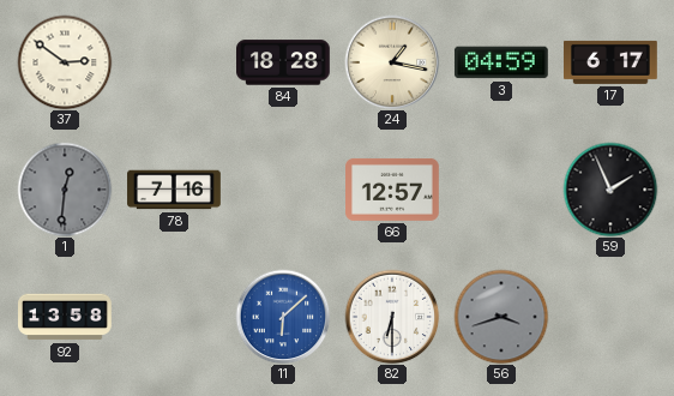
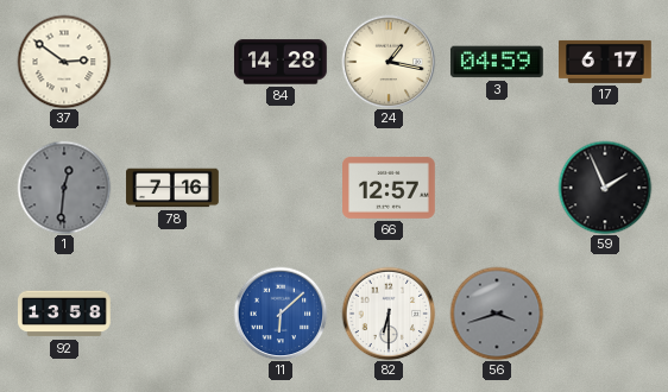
84: 18:28 -> 14:28
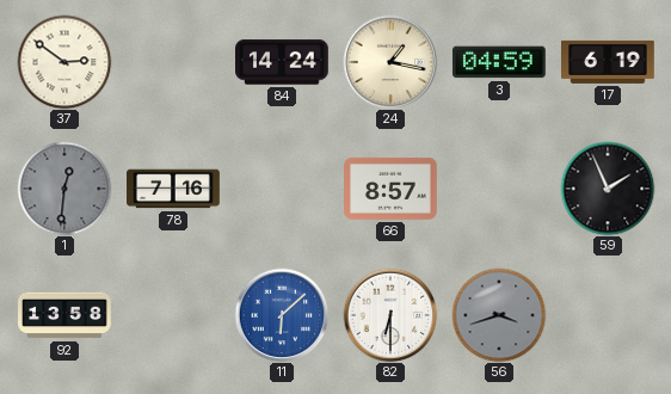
84: 14:28 -> 14:24
17: 6:17 -> 6:19
66: 12:57 -> 8:57
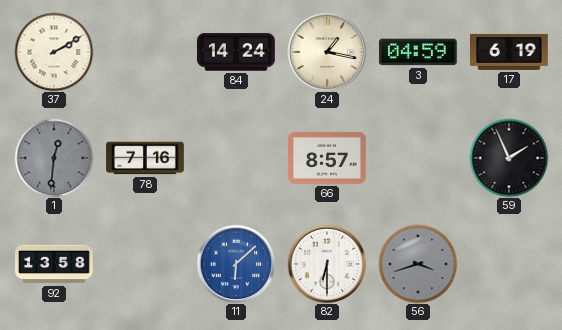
37: 2:51 -> 2:10
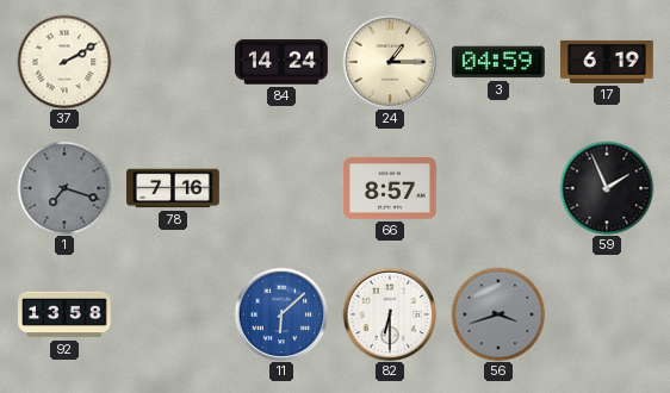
24: 1:17 -> 1:15
1: 12:31 -> 7:18
